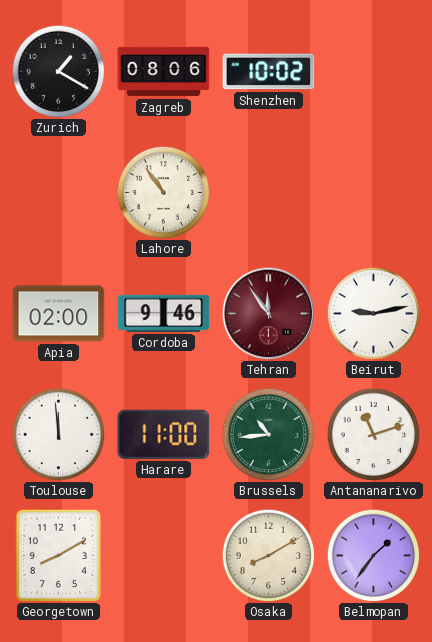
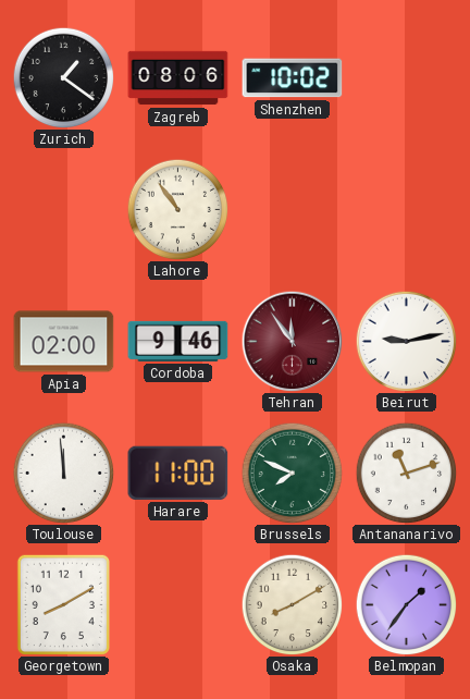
Zurich: 1:20 -> 1:21
Brussels: 10:44 -> 7:49
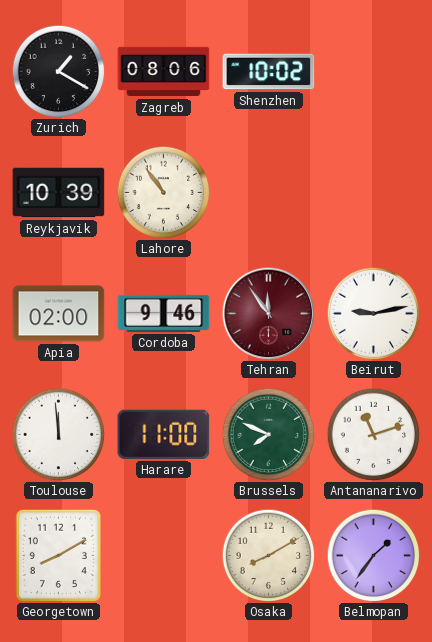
Zurich: 1:21 -> 1:20
Reykjavik: none -> 10:39
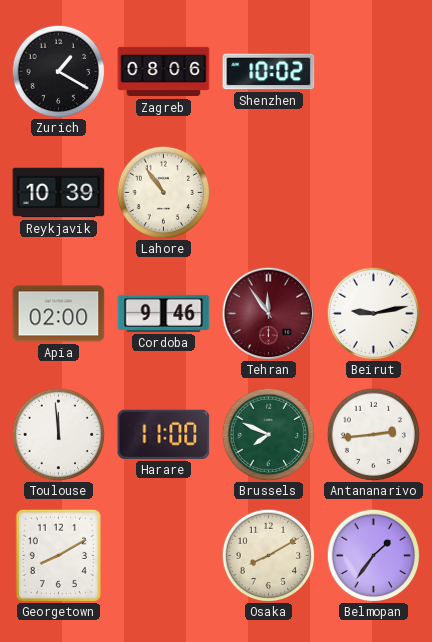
Antananarivo: 11:12 -> 2:44
